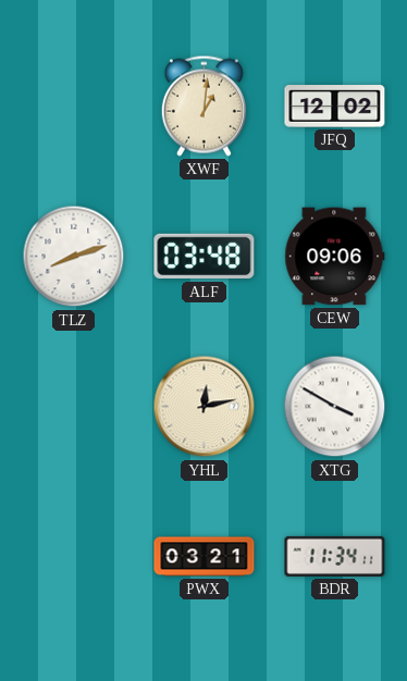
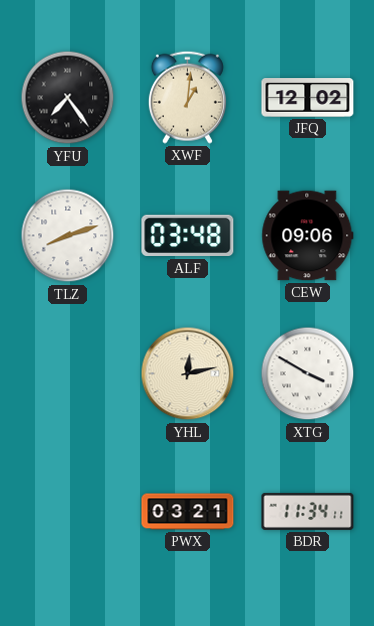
YFU: none -> 7:24
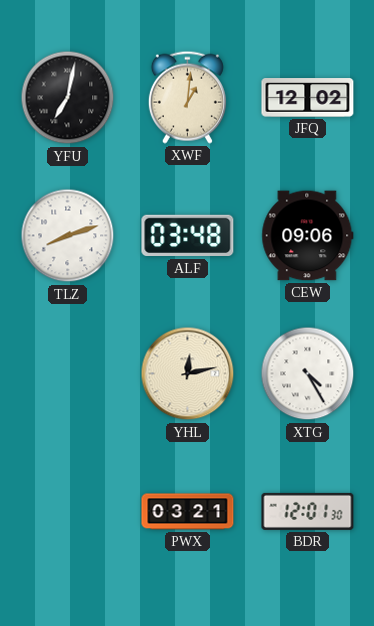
YFU: 7:24 -> 7:02
XTG: 3:50 -> 4:25
BDR: 11:34 -> 12:01
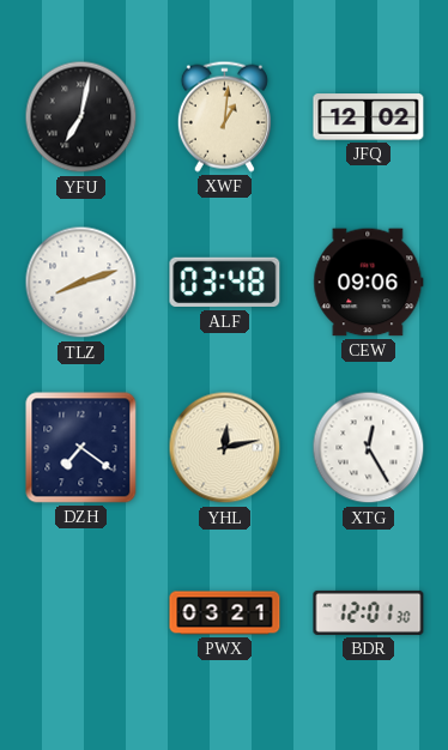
DZH: none -> 7:21
XTG: 4:25 -> 12:25
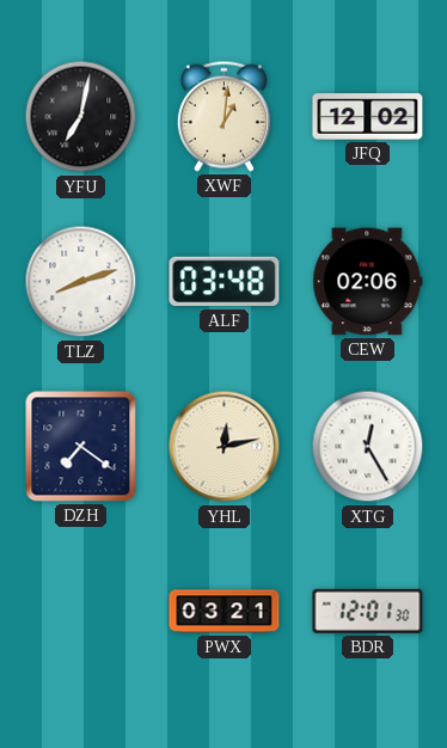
CEW: 09:06 -> 02:06
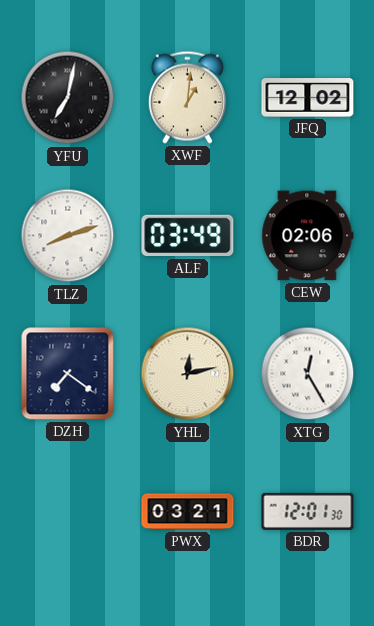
ALF: 03:48 -> 03:49
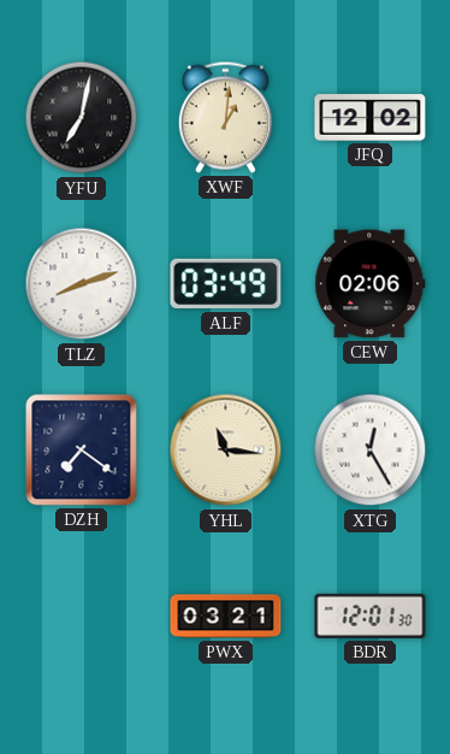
YHL: 12:13 -> 11:16
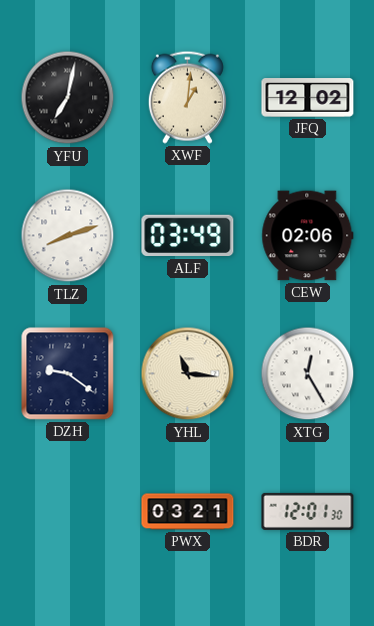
DZH: 7:21 -> 9:21
